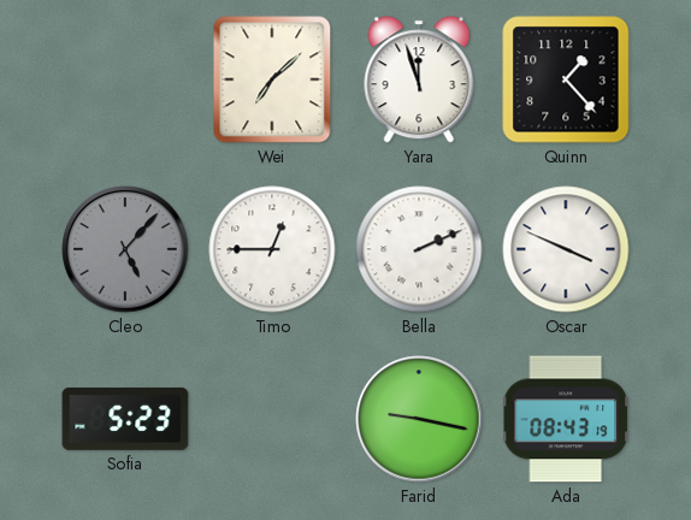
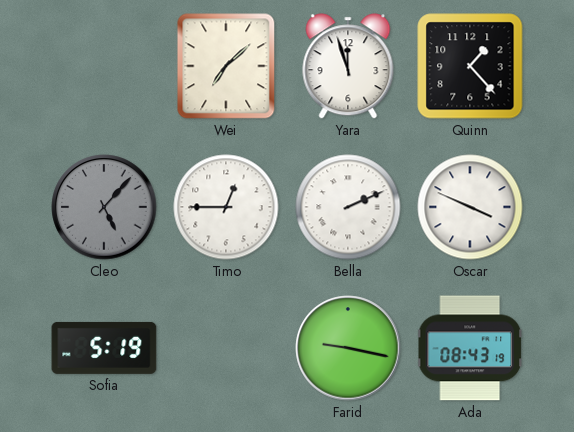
Sofia: 5:23 -> 5:19
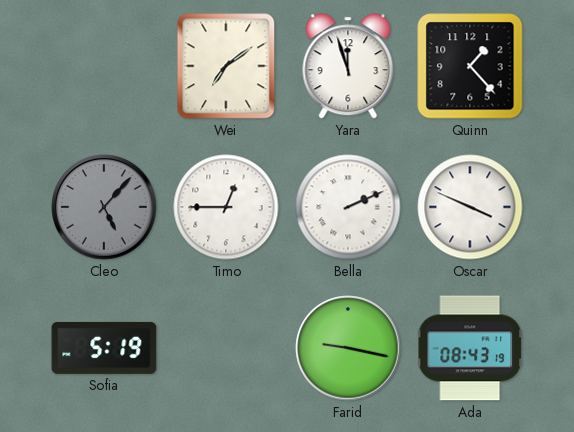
Wei: 7:08 -> 7:09
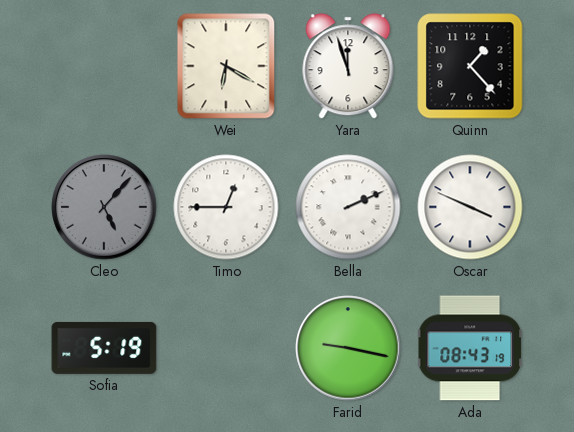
Wei: 7:09 -> 6:20
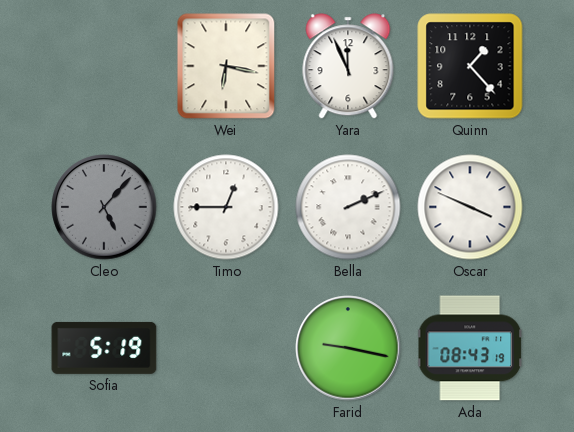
Wei: 6:20 -> 6:17
Yara: 11:57 -> 11:56
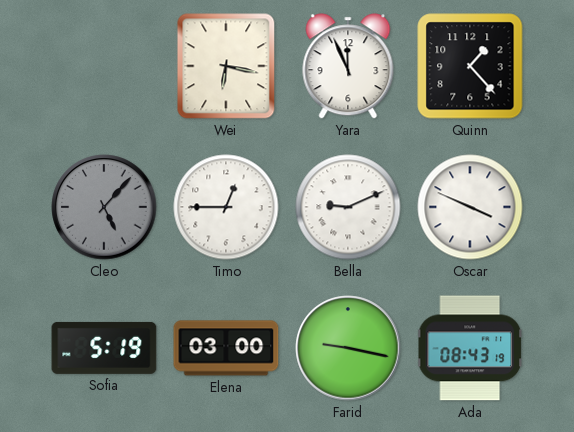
Bella: 2:11 -> 9:11
Elena: none -> 03:00
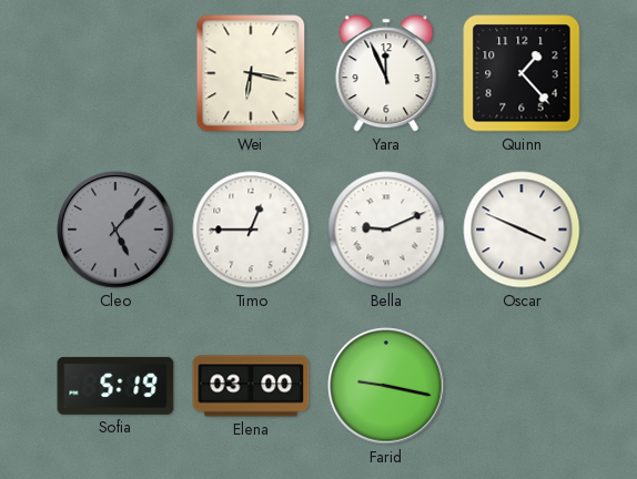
Ada: 08:43 -> none
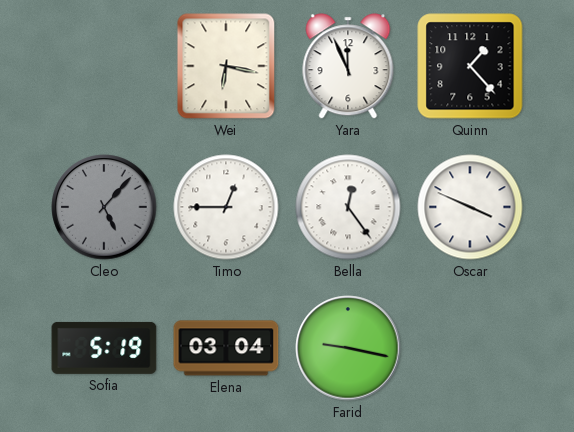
Bella: 9:11 -> 12:24
Elena: 03:00 -> 03:04
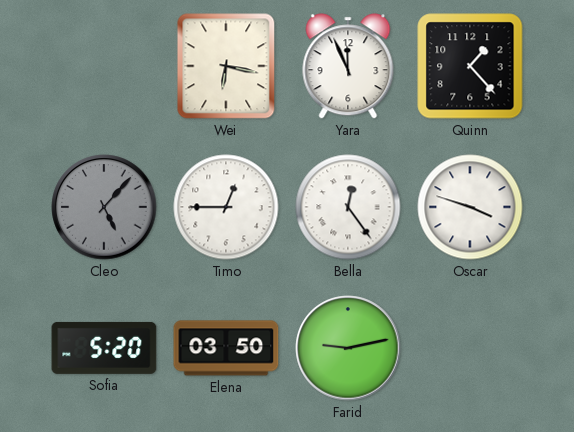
Oscar: 3:49 -> 3:48
Sofia: 5:19 -> 5:20
Elena: 03:04 -> 03:50
Farid: 9:17 -> 9:13
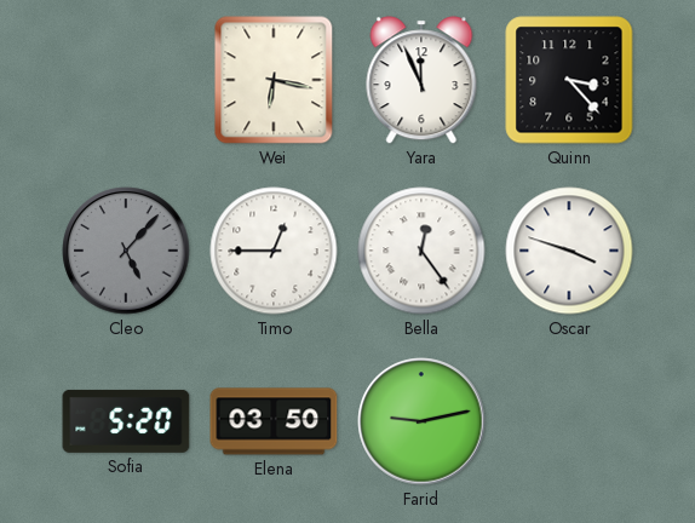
Quinn: 1:23 -> 3:23
